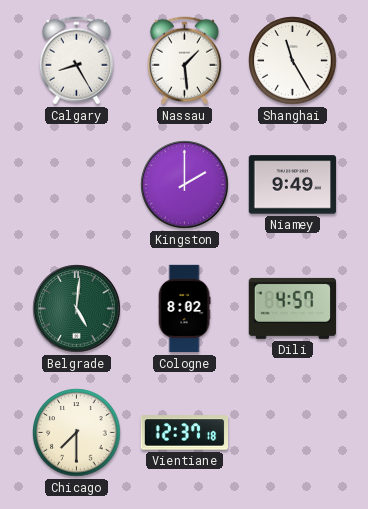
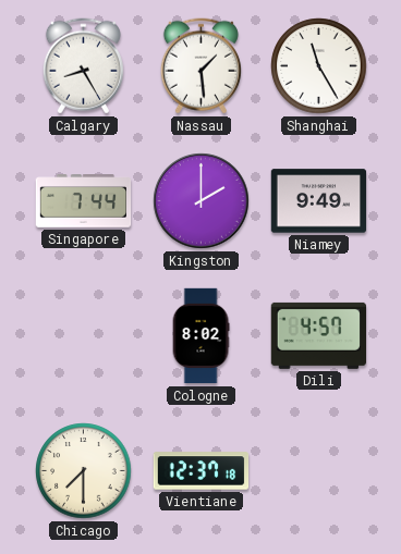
Singapore: none -> 7:44
Belgrade: 5:01 -> none
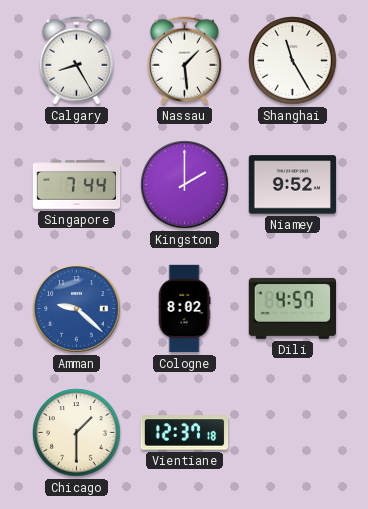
Niamey: 9:49 -> 9:52
Amman: none -> 9:22
Chicago: 7:30 -> 1:30
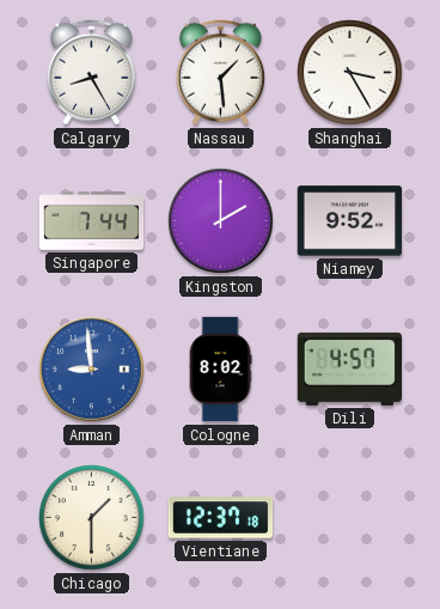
Shanghai: 11:25 -> 3:25
Amman: 9:22 -> 8:59
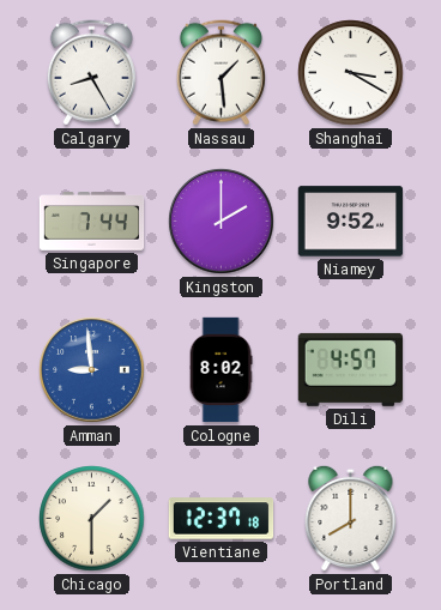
Shanghai: 3:25 -> 3:20
Portland: none -> 8:00
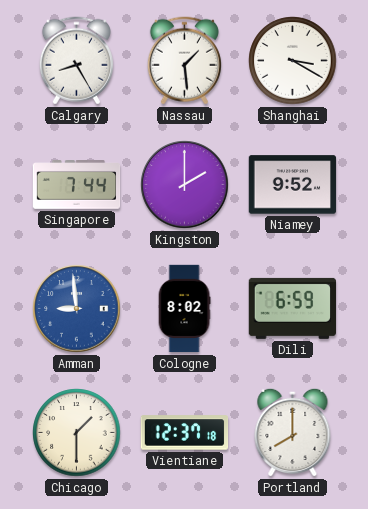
Dili: 4:57 -> 6:59
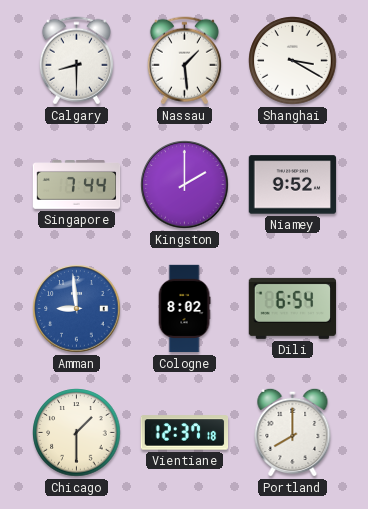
Calgary: 8:25 -> 8:30
Dili: 6:59 -> 6:54
